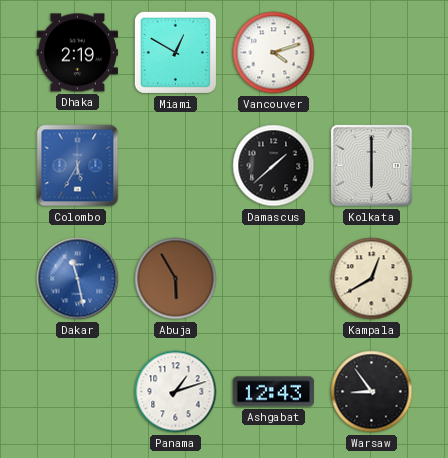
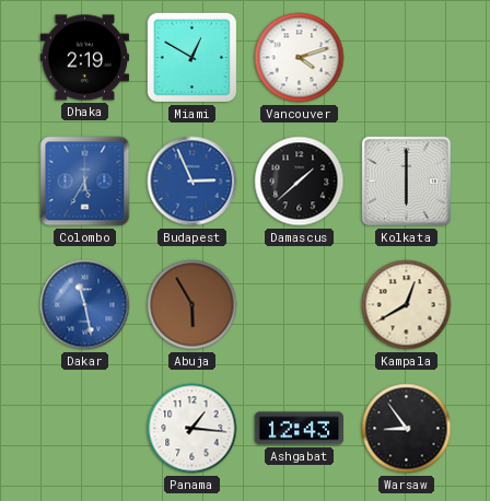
Budapest: none -> 2:56
Panama: 1:12 -> 1:16
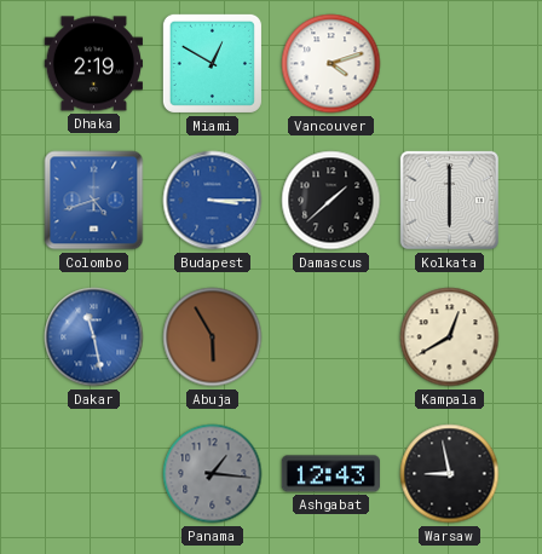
Colombo: 5:35 -> 4:42
Budapest: 2:56 -> 3:15
Panama dial: white -> grey
Warsaw: 8:54 -> 8:58
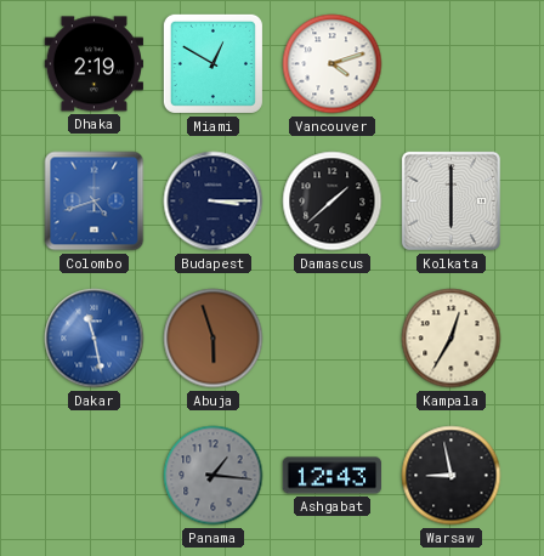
Budapest dial: blue -> navy
Abuja: 5:55 -> 5:57
Kampala: 12:40 -> 12:35
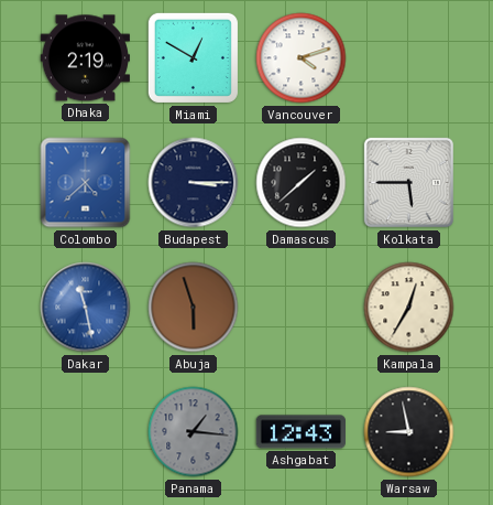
Colombo: 4:42 -> 4:38
Kolkata: 6:00 -> 5:45
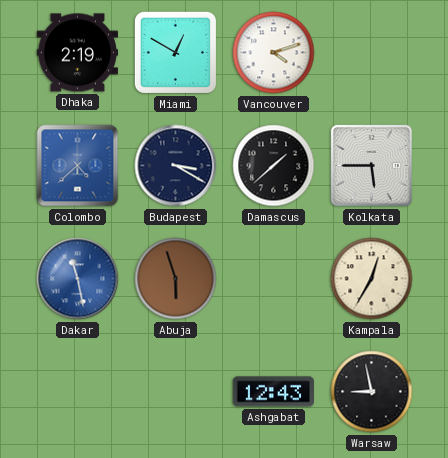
Budapest: 3:15 -> 3:20
Panama: 1:16 -> none
